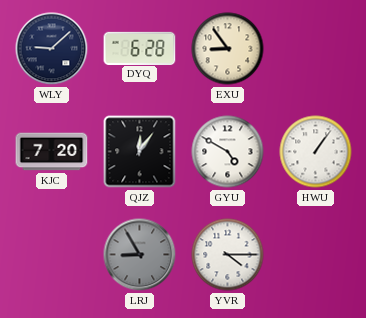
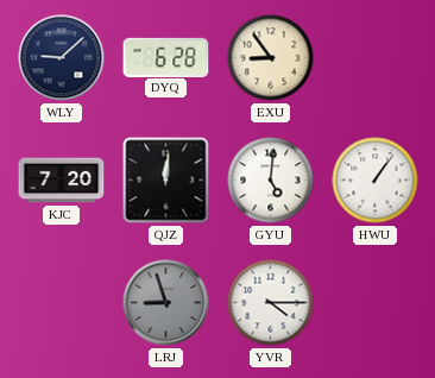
QJZ: 12:06 -> 12:01
GYU: 4:50 -> 5:01
LRJ: 8:55 -> 8:57
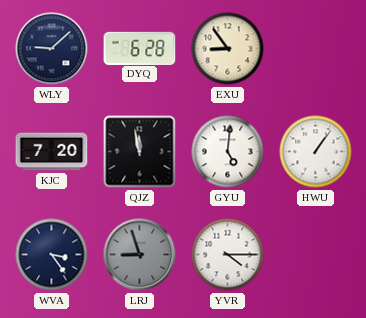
QJZ: 12:01 -> 11:58
WVA: none -> 3:24
